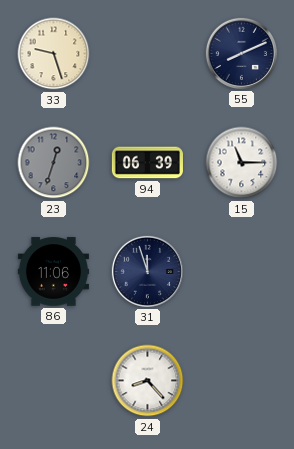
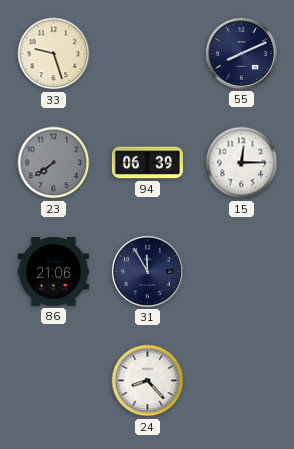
23: 12:33 -> 7:39
15: 11:15 -> 12:15
86: 11:06 -> 21:06
31: 11:57 -> 11:55
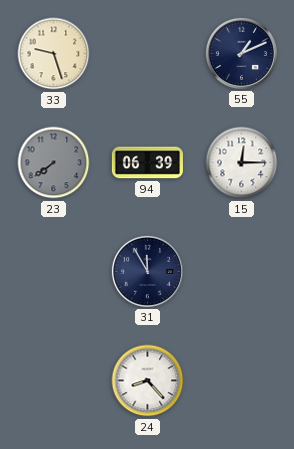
55: 8:11 -> 1:11
86: 21:06 -> none
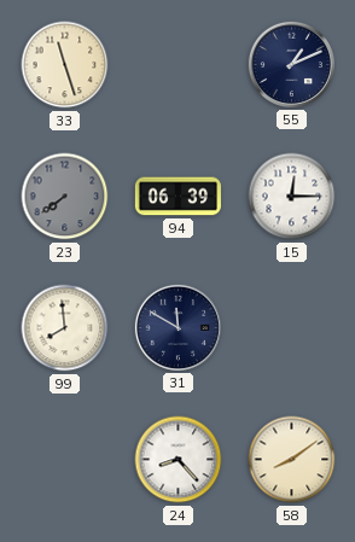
33: 9:27 -> 11:27
99: none -> 7:59
31: 11:55 -> 11:50
58: none -> 8:09
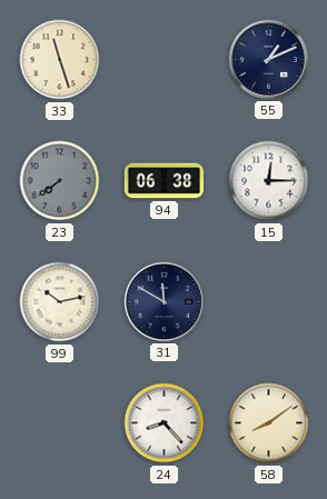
94: 06:39 -> 06:38
99: 7:59 -> 10:13
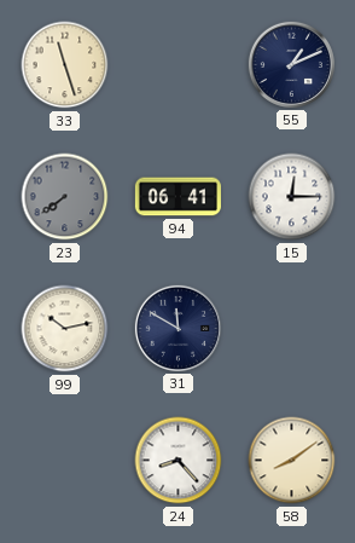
94: 06:38 -> 06:41
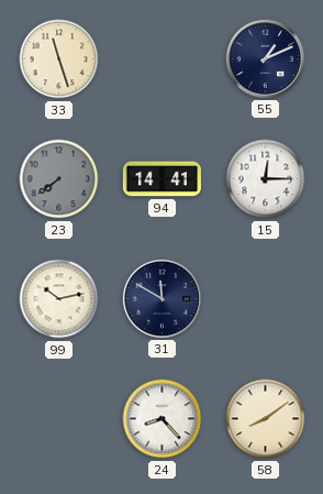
94: 06:41 -> 14:41
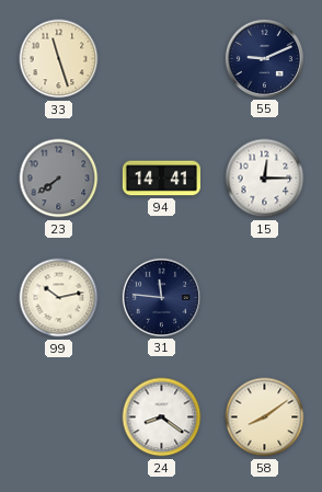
55: 1:11 -> 9:11
31: 11:50 -> 11:46
24: 8:23 -> 8:21
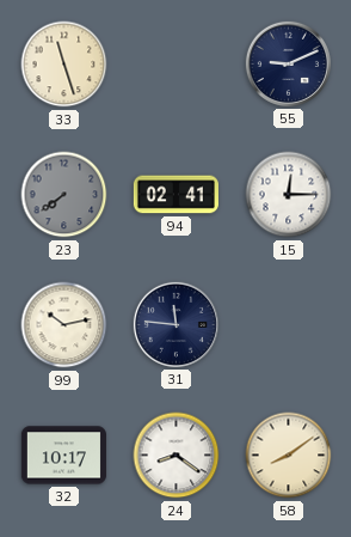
94: 14:41 -> 02:41
32: none -> 10:17
